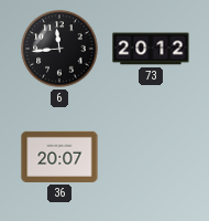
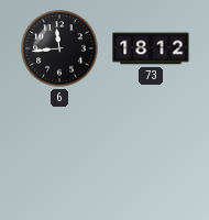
73: 20:12 -> 18:12
36: 20:07 -> none
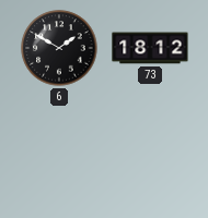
6: 11:44 -> 1:50
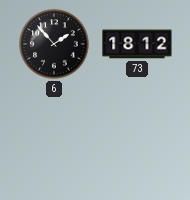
6: 1:50 -> 1:53
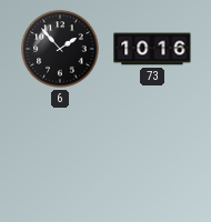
73: 18:12 -> 10:16
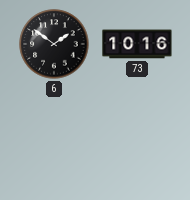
6: 1:53 -> 1:51
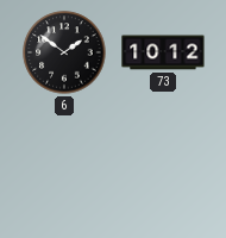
73: 10:16 -> 10:12
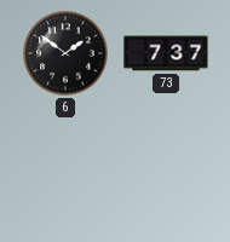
73: 10:12 -> 7:37
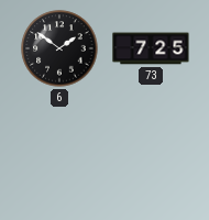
73: 7:37 -> 7:25
